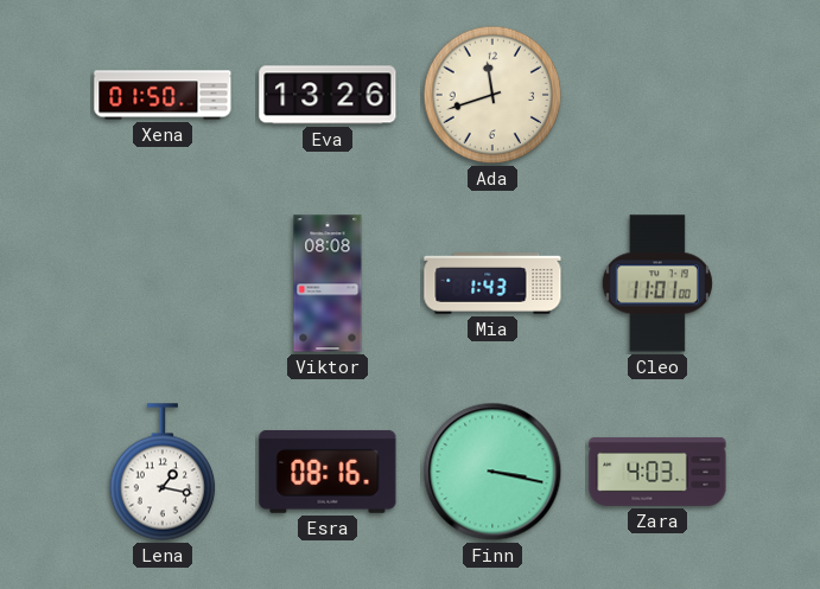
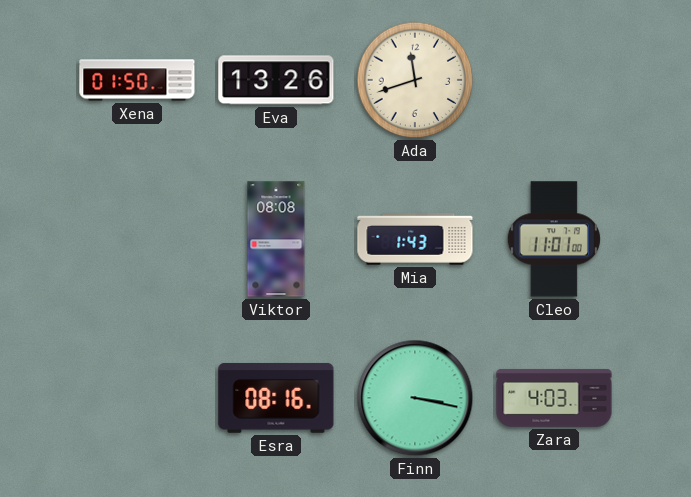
Lena: 1:17 -> none
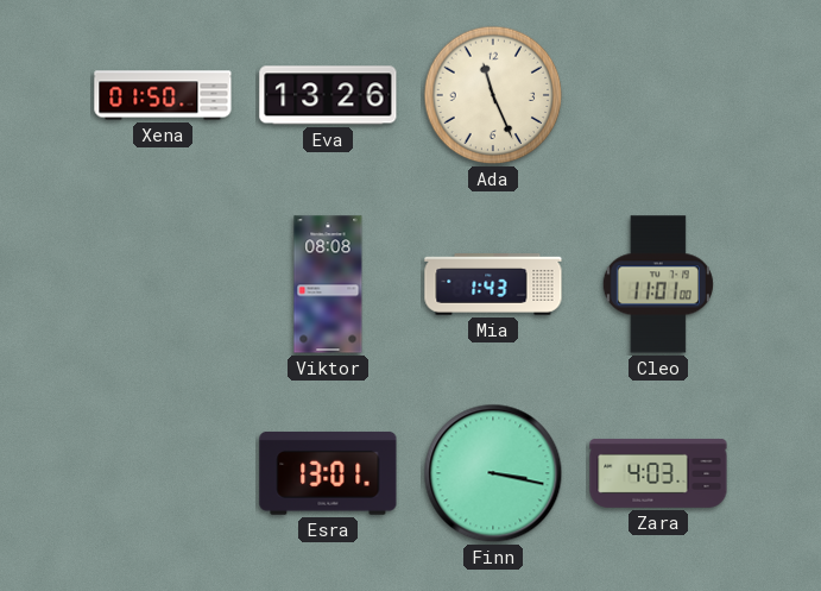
Ada: 11:42 -> 11:26
Esra: 08:16 -> 13:01
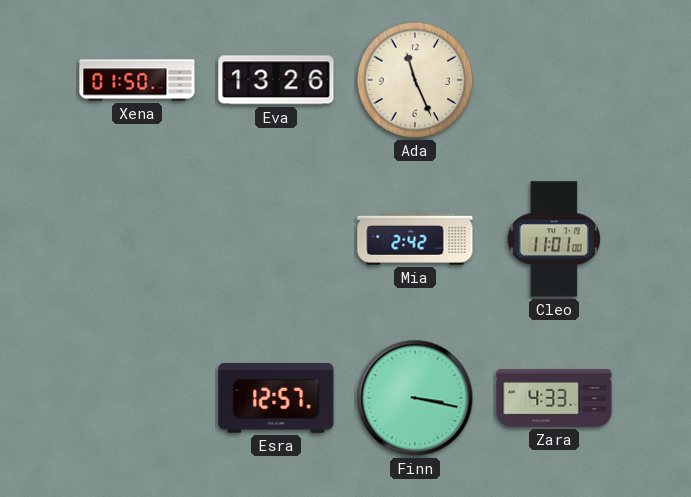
Viktor: 08:08 -> none
Mia: 1:43 -> 2:42
Esra: 13:01 -> 12:57
Zara: 4:03 -> 4:33
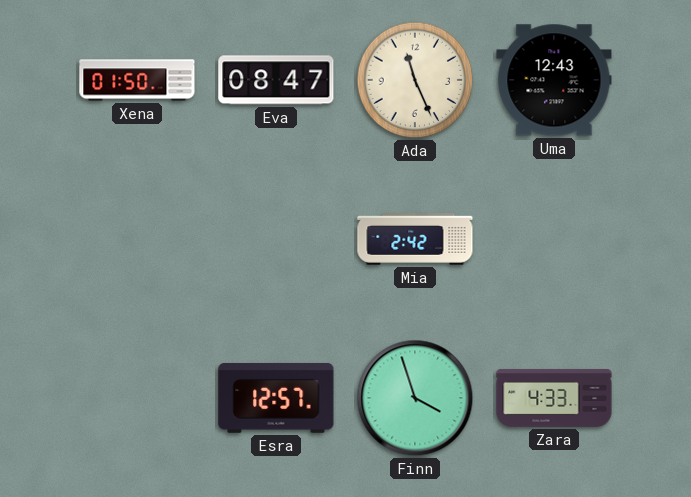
Eva: 13:26 -> 08:47
Uma: none -> 12:43
Cleo: 11:01 -> none
Finn: 3:17 -> 3:57
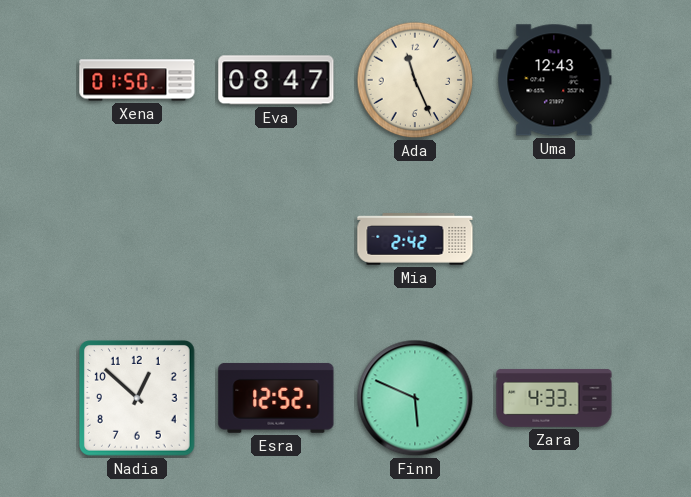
Nadia: none -> 12:52
Esra: 12:57 -> 12:52
Finn: 3:57 -> 5:49
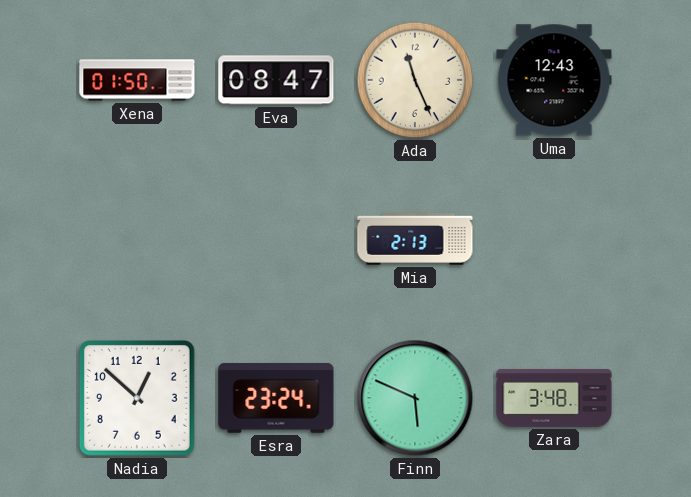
Mia: 2:42 -> 2:13
Esra: 12:52 -> 23:24
Zara: 4:33 -> 3:48
